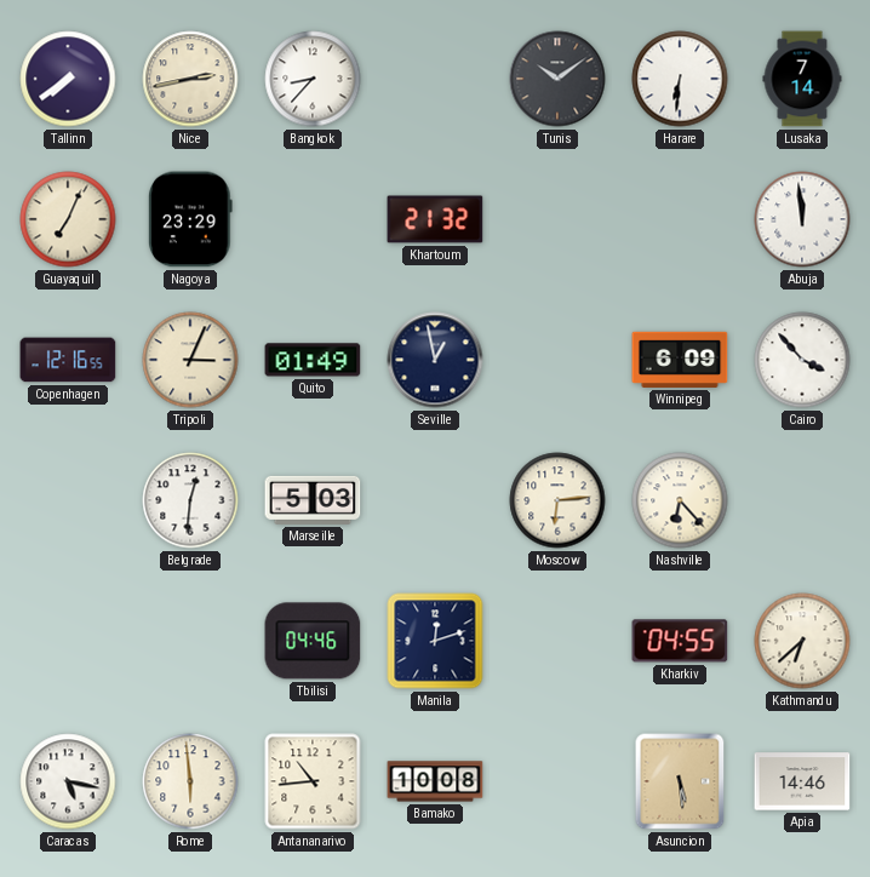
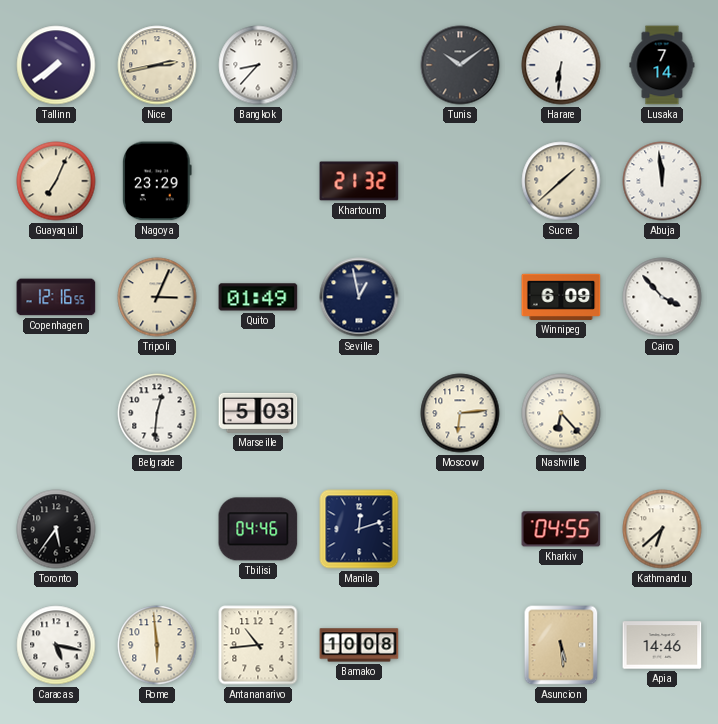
Sucre: none -> 1:38
Toronto: none -> 5:36
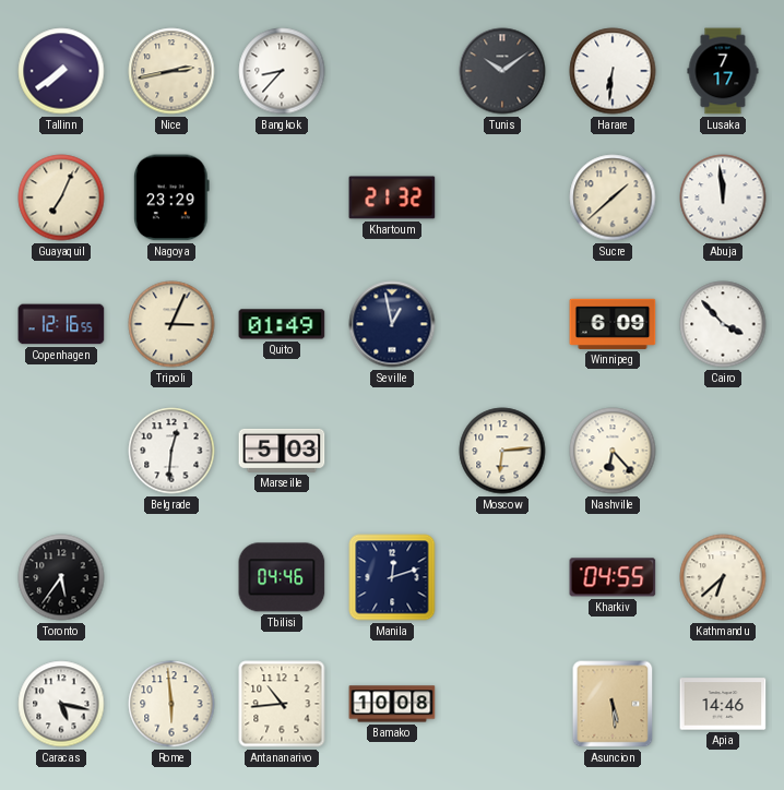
Lusaka: 7:14 -> 7:17
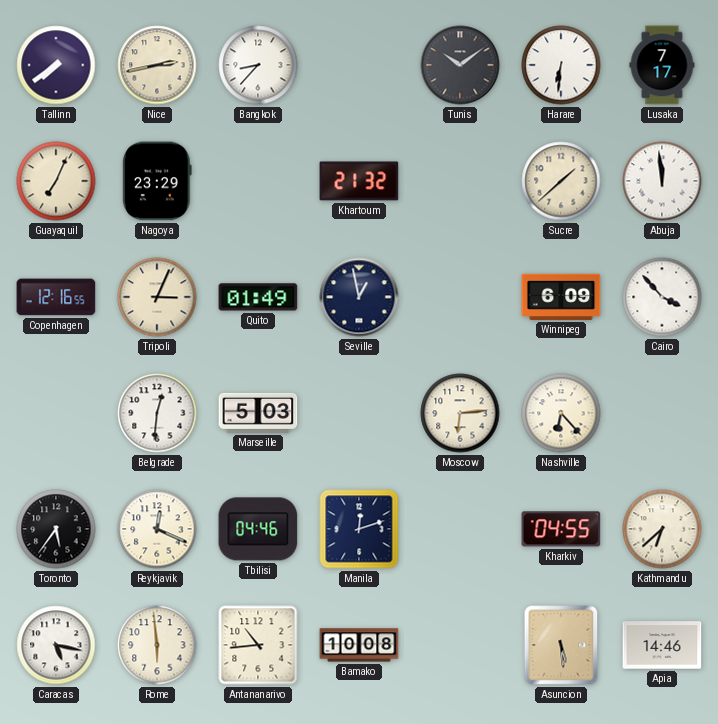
Reykjavik: none -> 12:19
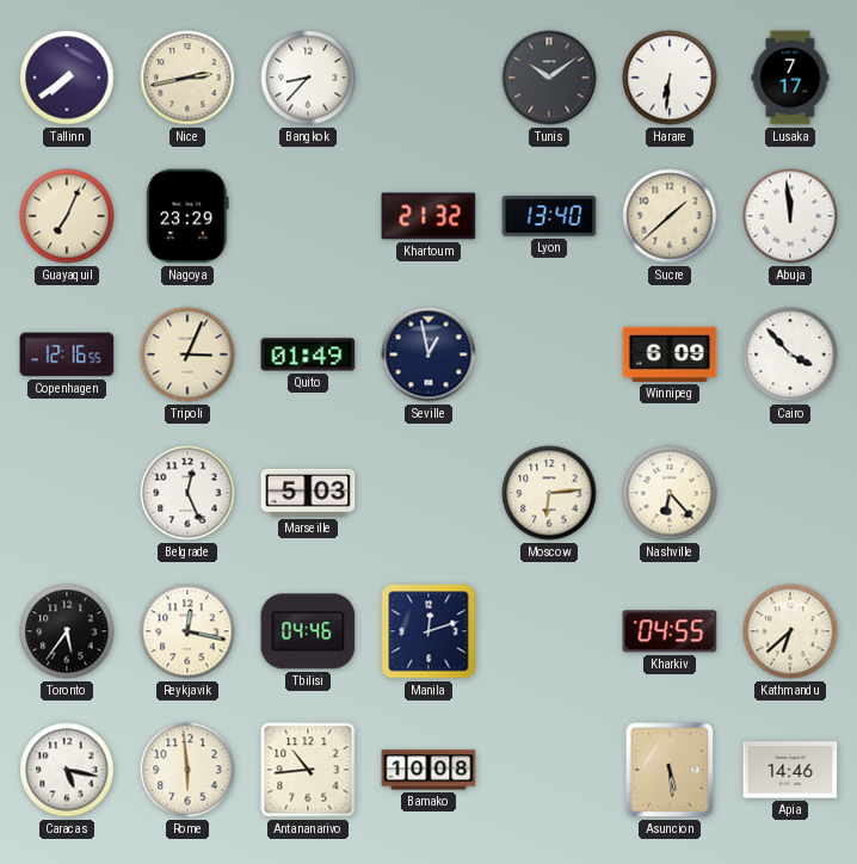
Lyon: none -> 13:40
Belgrade: 12:31 -> 12:26
Reykjavik: 12:19 -> 12:17
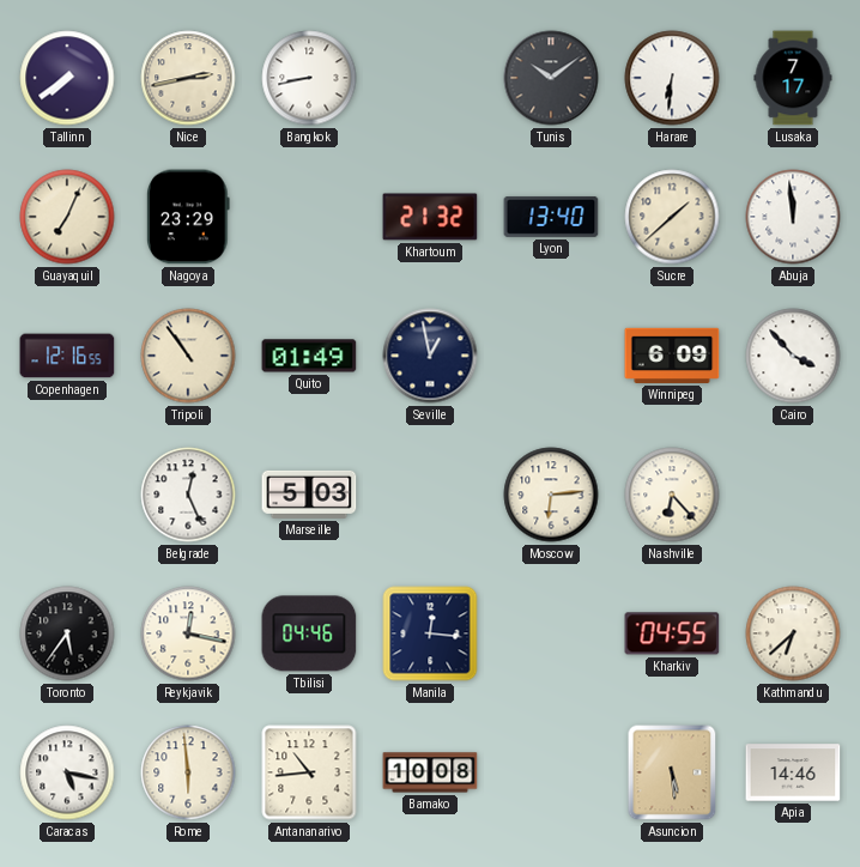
Bangkok: 8:37 -> 8:43
Tripoli: 3:04 -> 10:54
Manila: 12:12 -> 12:16
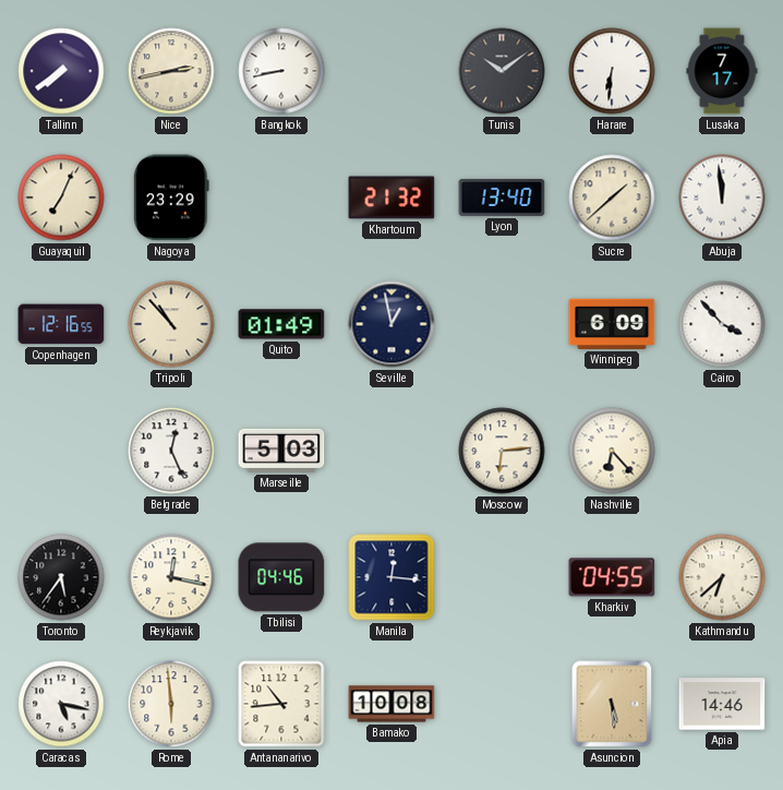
Tripoli: 10:54 -> 10:53
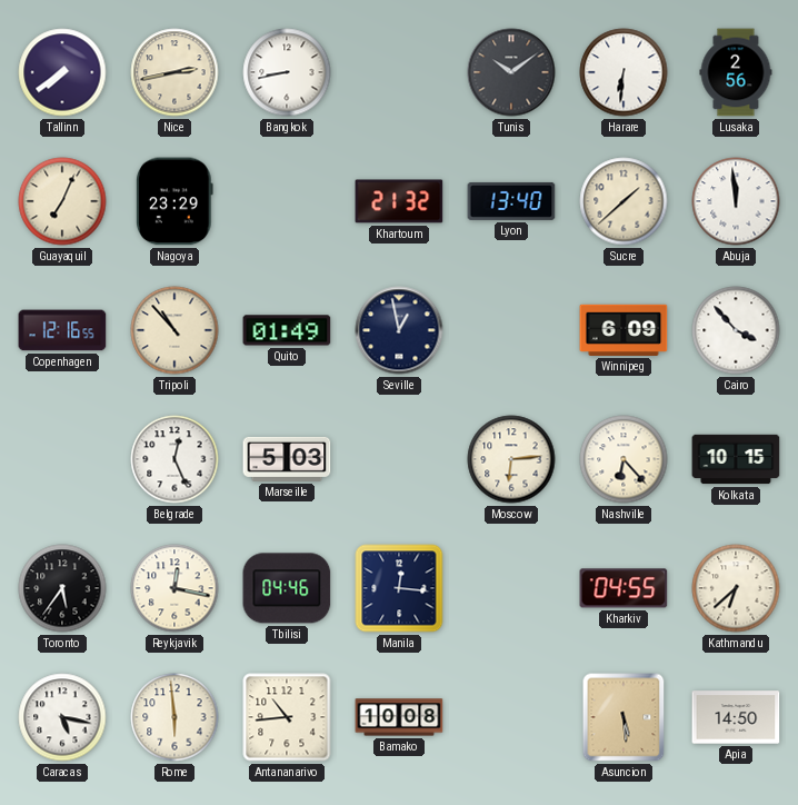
Lusaka: 7:17 -> 2:56
Kolkata: none -> 10:15
Apia: 14:46 -> 14:50
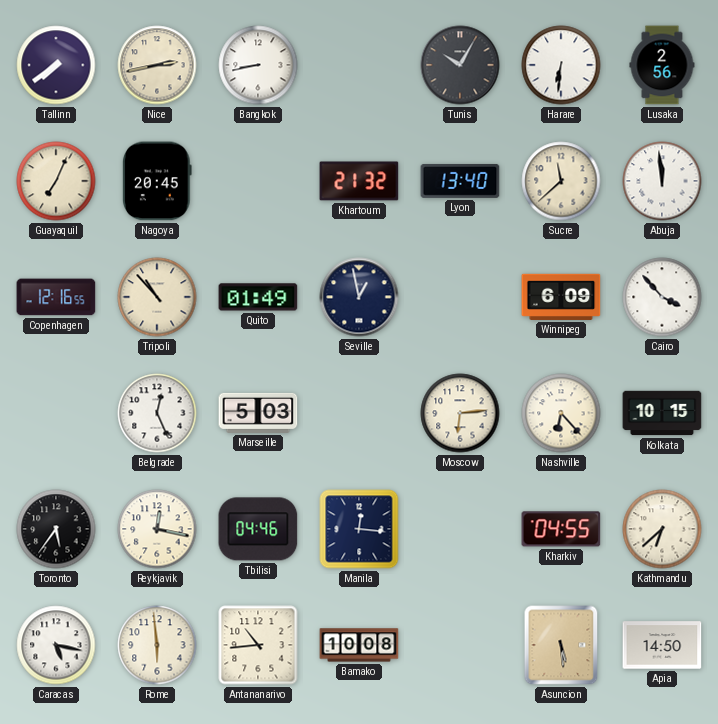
Tunis: 10:09 -> 10:05
Nagoya: 23:29 -> 20:45
Sucre: 1:38 -> 11:38
